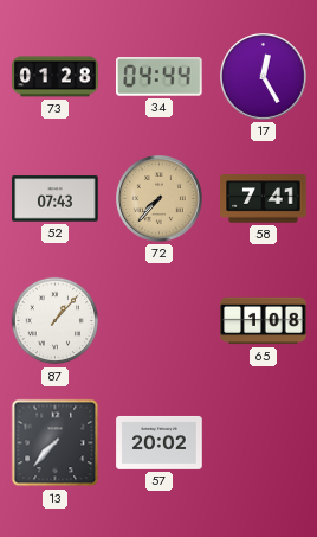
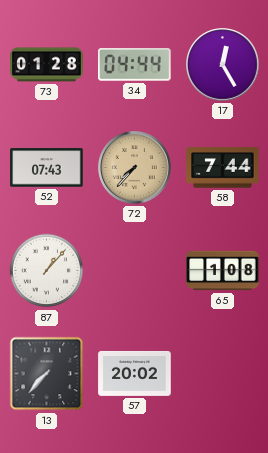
58: 7:41 -> 7:44
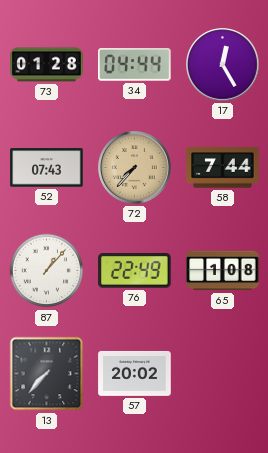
76: none -> 22:49
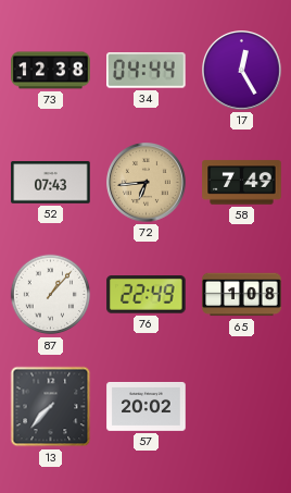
73: 01:28 -> 12:38
72: 7:37 -> 6:44
58: 7:44 -> 7:49
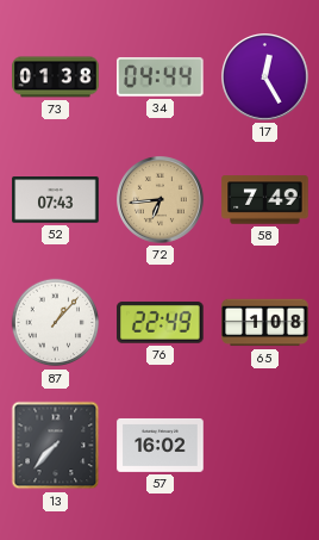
73: 12:38 -> 01:38
57: 20:02 -> 16:02
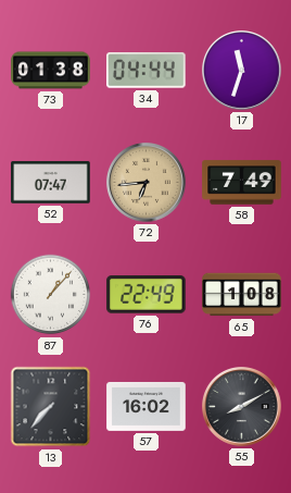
17: 12:25 -> 11:33
52: 07:43 -> 07:47
55: none -> 8:10
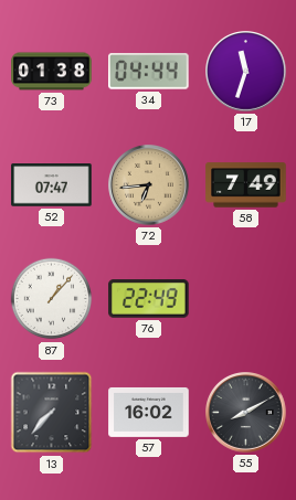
65: 1:08 -> none
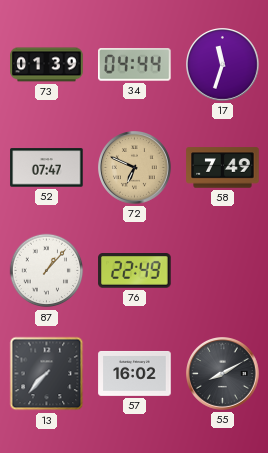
73: 01:38 -> 01:39
72: 6:44 -> 6:49
